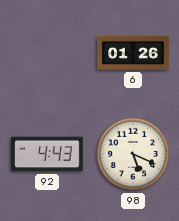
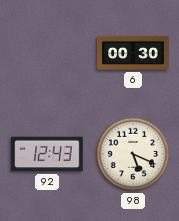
6: 01:26 -> 00:30
92: 4:43 -> 12:43
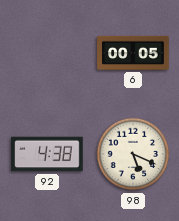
6: 00:30 -> 00:05
92: 12:43 -> 4:38
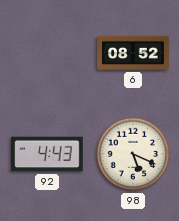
6: 00:05 -> 08:52
92: 4:38 -> 4:43
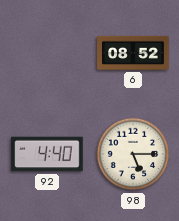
92: 4:43 -> 4:40
98: 5:19 -> 5:15
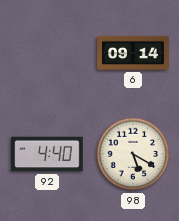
6: 08:52 -> 09:14
98: 5:15 -> 5:20
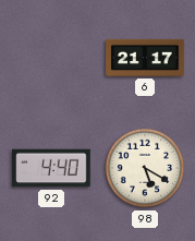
6: 09:14 -> 21:17
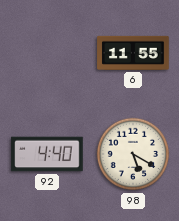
6: 21:17 -> 11:55
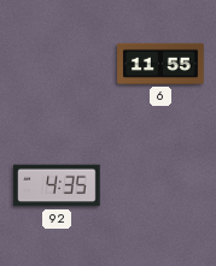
92: 4:40 -> 4:35
98: 5:20 -> none
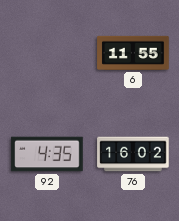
76: none -> 16:02
